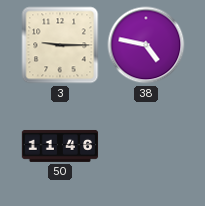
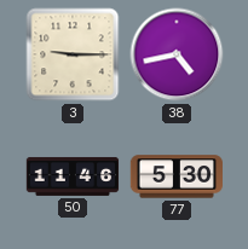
38: 4:47 -> 4:43
77: none -> 5:30
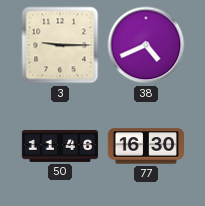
38: 4:43 -> 4:41
77: 5:30 -> 16:30
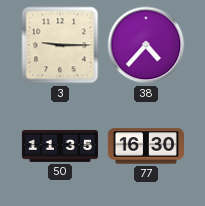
38: 4:41 -> 4:37
50: 11:46 -> 11:35
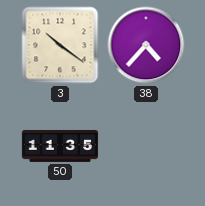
3: 9:15 -> 10:21
77: 16:30 -> none
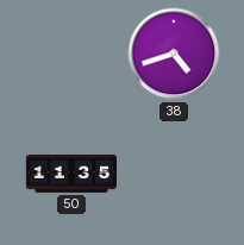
3: 10:21 -> none
38: 4:37 -> 4:42
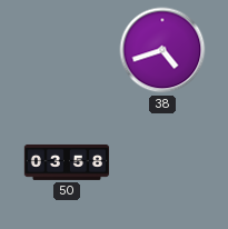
50: 11:35 -> 03:58
